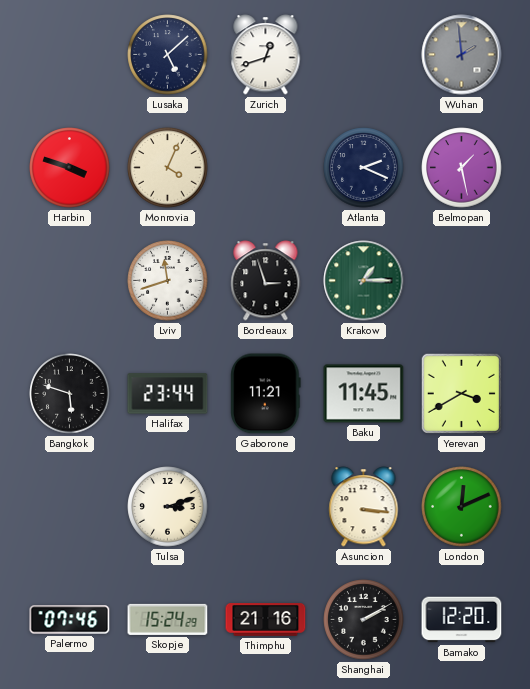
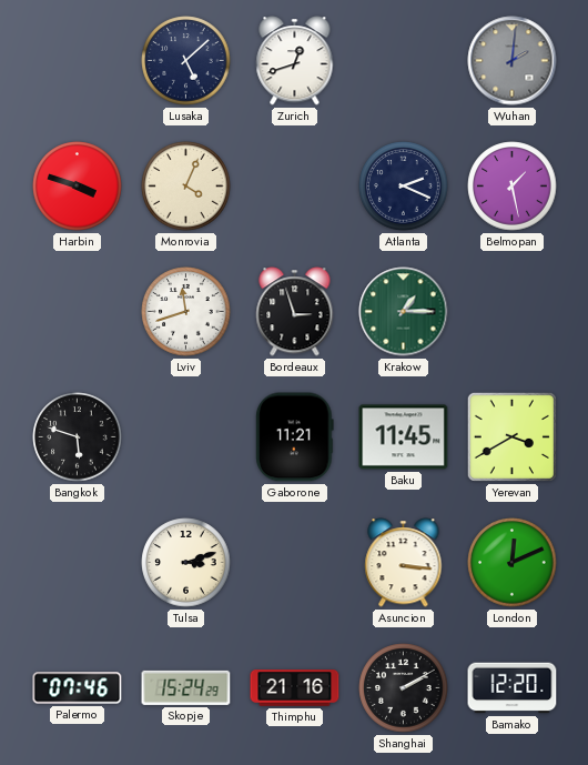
Wuhan: 1:59 -> 2:01
Halifax: 23:44 -> none
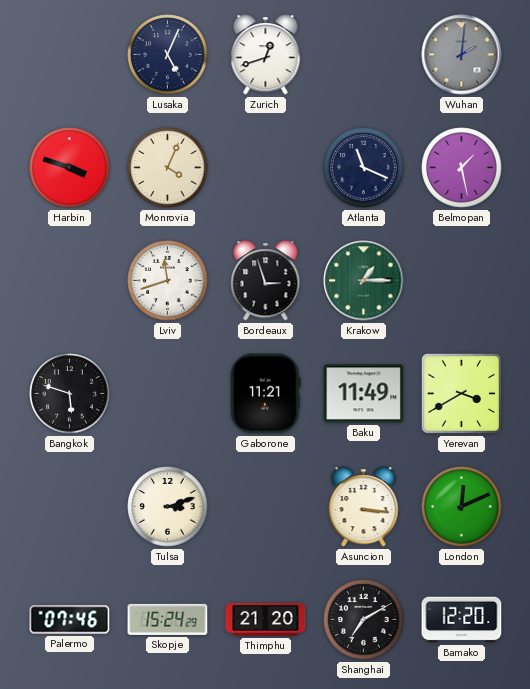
Lusaka: 5:08 -> 5:04
Atlanta: 2:19 -> 11:19
Baku: 11:45 -> 11:49
Thimphu: 21:16 -> 21:20
Shanghai: 2:10 -> 7:10
